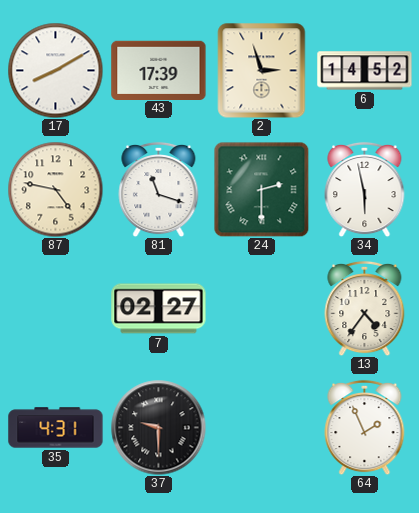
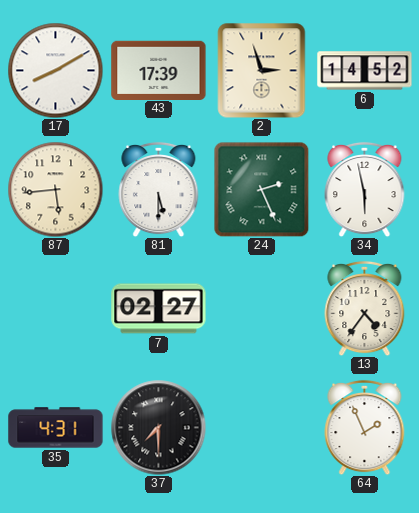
87: 4:47 -> 5:44
81: 11:18 -> 5:30
24: 2:30 -> 2:26
37: 9:30 -> 7:30
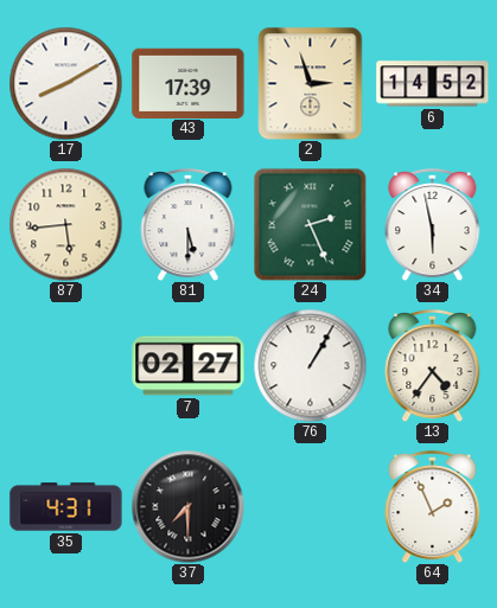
76: none -> 1:05
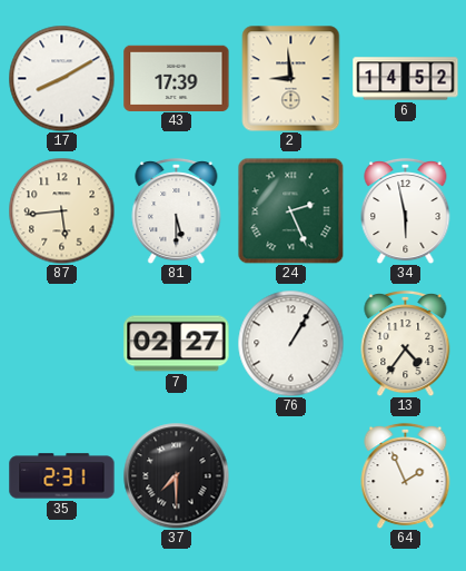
2: 2:57 -> 8:59
35: 4:31 -> 2:31
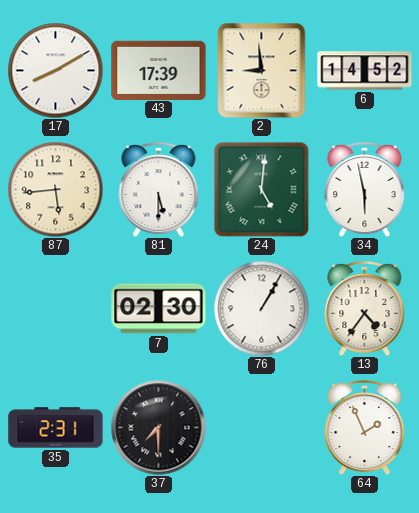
24: 2:26 -> 5:01
7: 02:27 -> 02:30
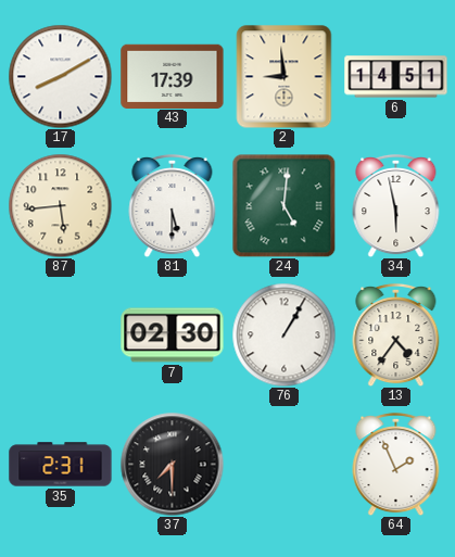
6: 14:52 -> 14:51
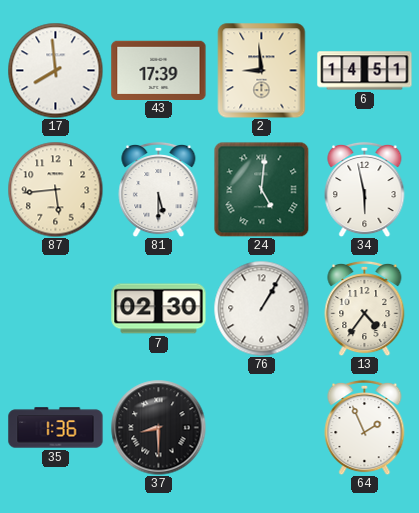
17: 8:10 -> 7:59
35: 2:31 -> 1:36
37: 7:30 -> 8:30
